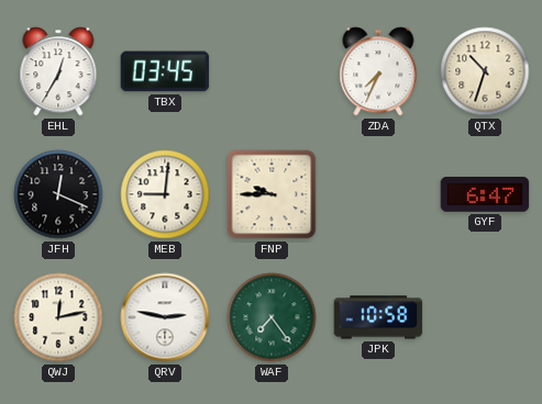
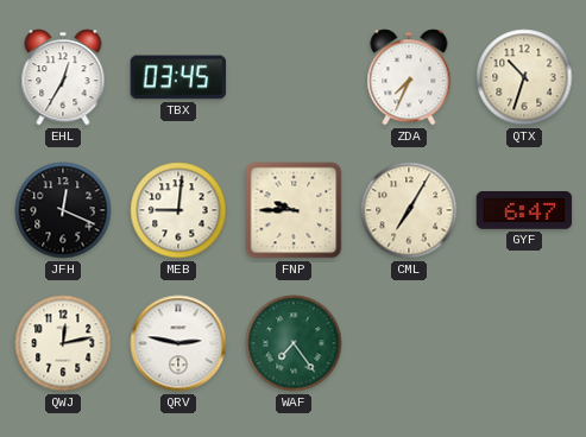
CML: none -> 7:05
JPK: 10:58 -> none
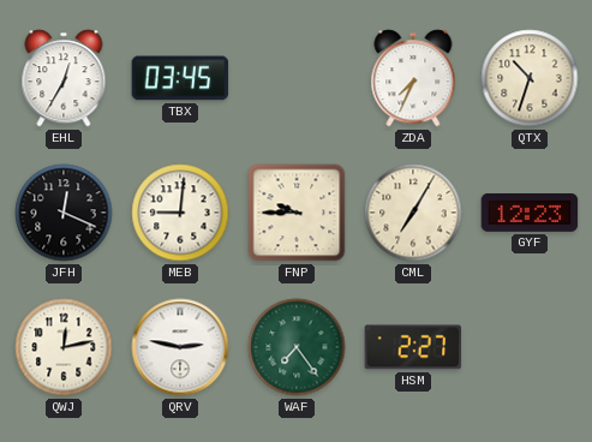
GYF: 6:47 -> 12:23
HSM: none -> 2:27
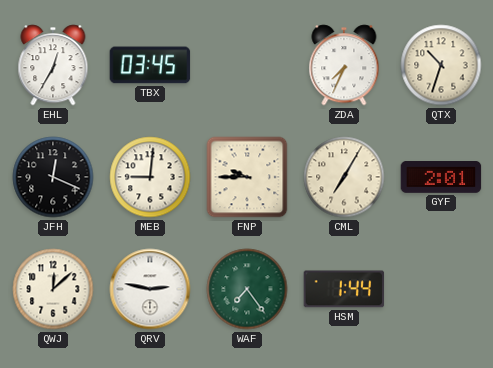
GYF: 12:23 -> 2:01
QWJ: 12:13 -> 12:08
HSM: 2:27 -> 1:44
